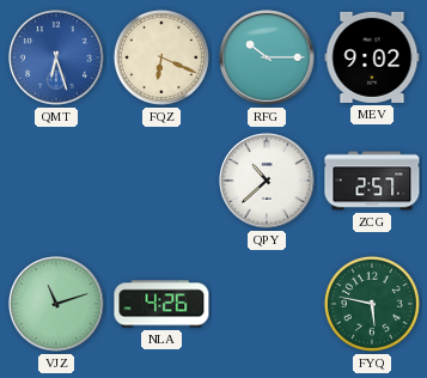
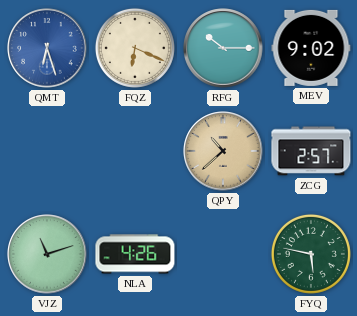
QPY dial: white -> champagne
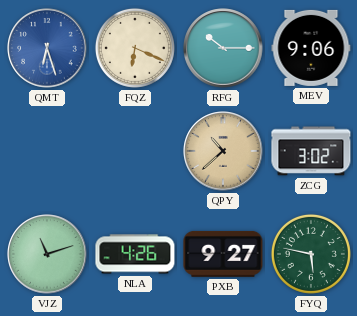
MEV: 9:02 -> 9:06
ZCG: 2:57 -> 3:02
PXB: none -> 9:27
